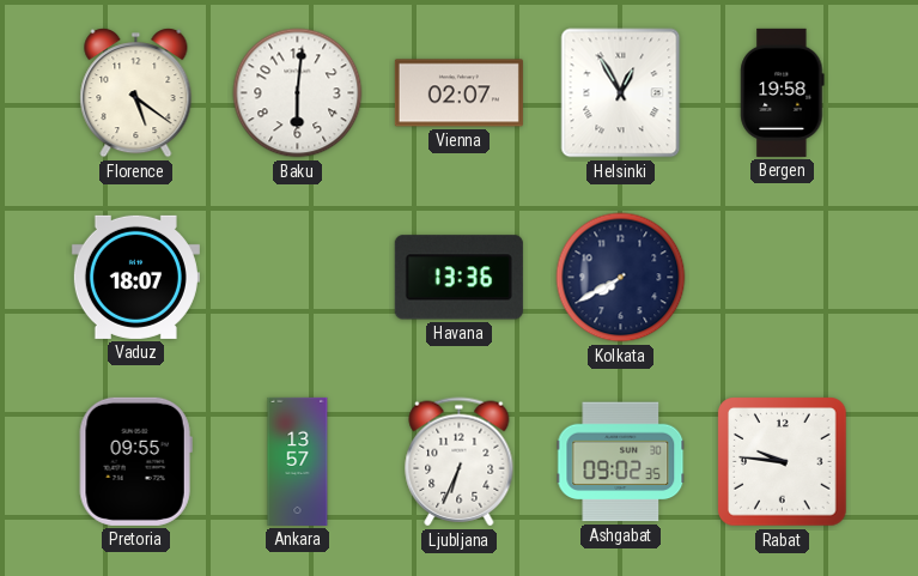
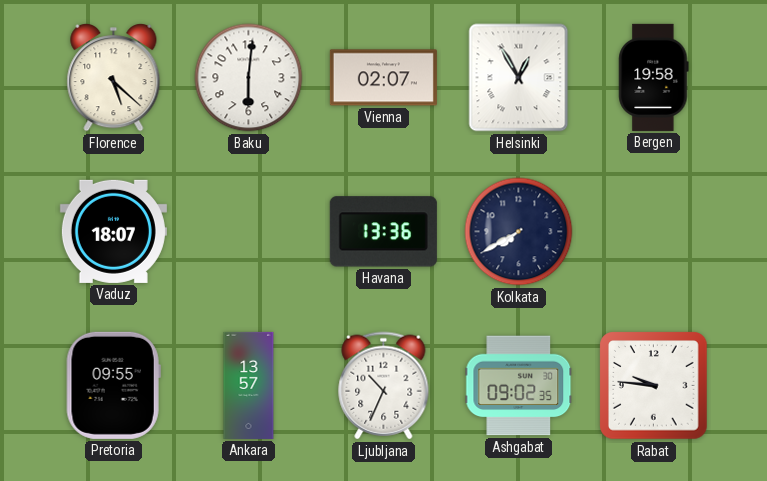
Florence: 5:21 -> 5:22
Ljubljana: 6:34 -> 10:34
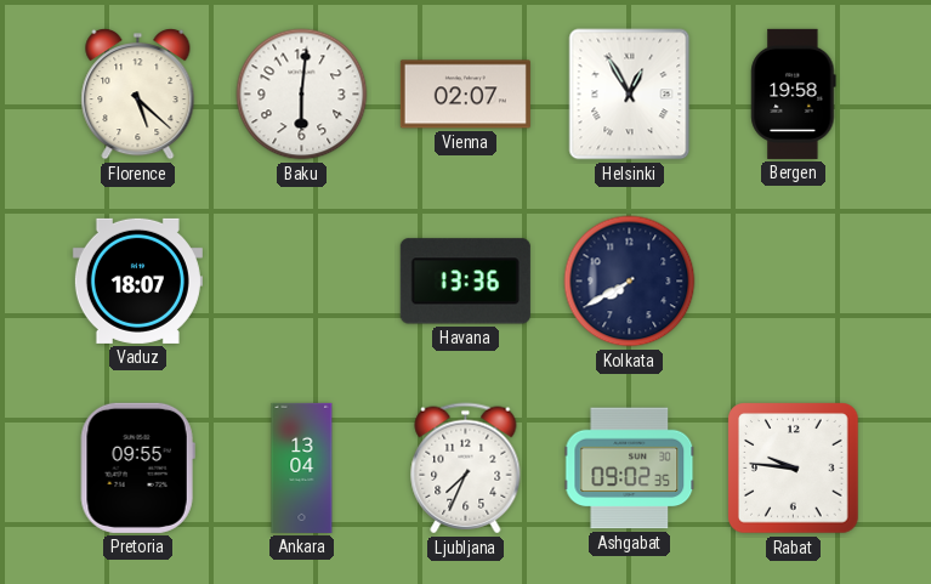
Ankara: 13:57 -> 13:04
Ljubljana: 10:34 -> 7:34
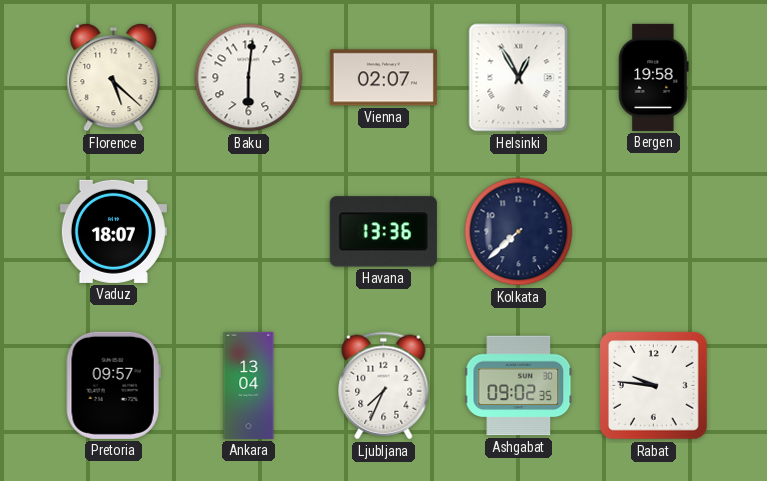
Kolkata: 7:40 -> 7:38
Pretoria: 09:55 -> 09:57
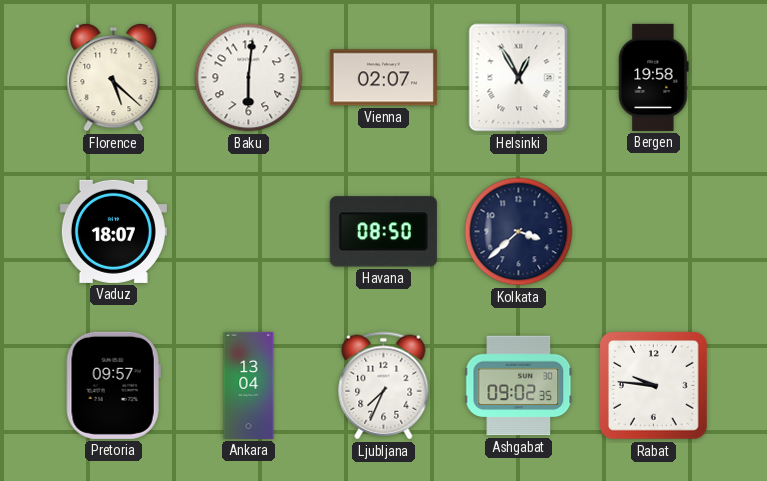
Havana: 13:36 -> 08:50
Kolkata: 7:38 -> 3:38
